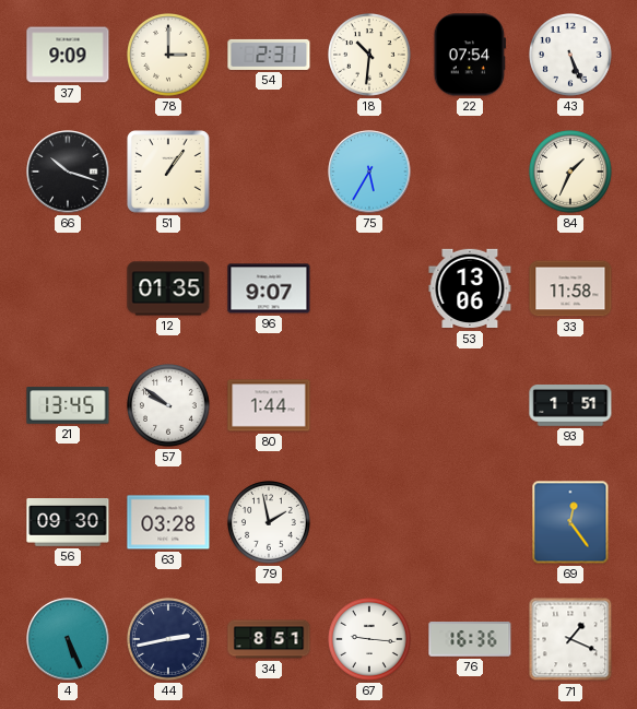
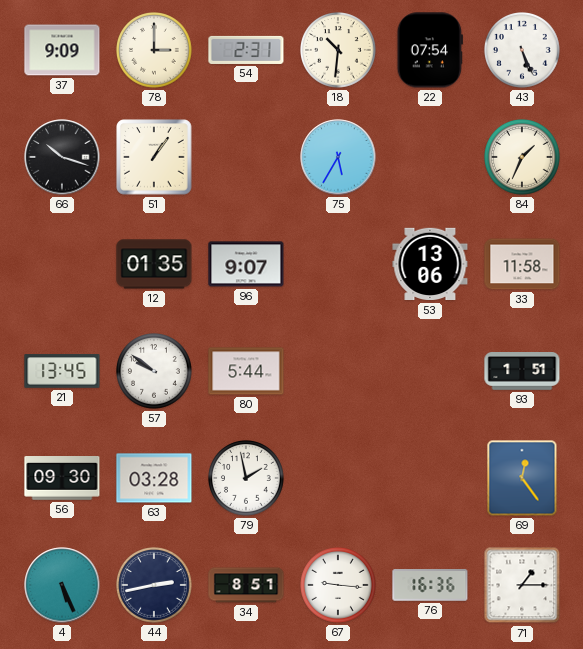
80: 1:44 -> 5:44
71: 1:19 -> 1:15
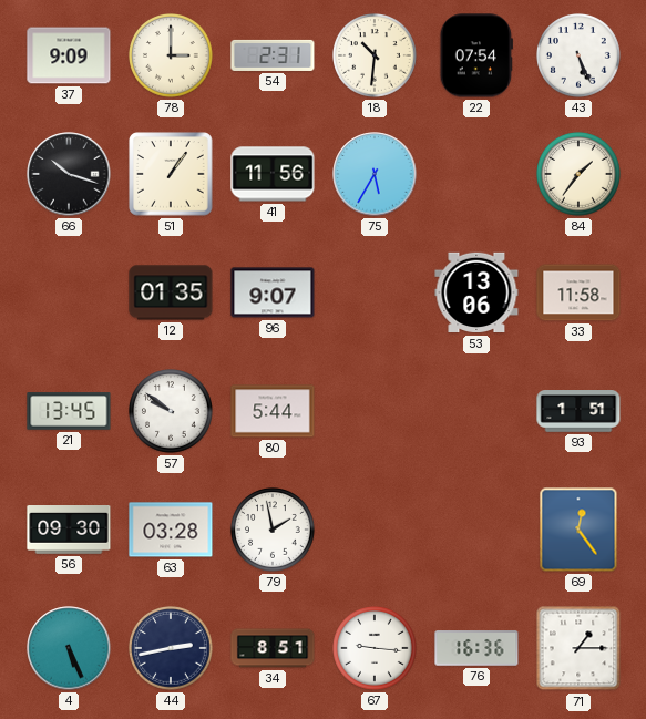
41: none -> 11:56
84: 1:34 -> 1:36
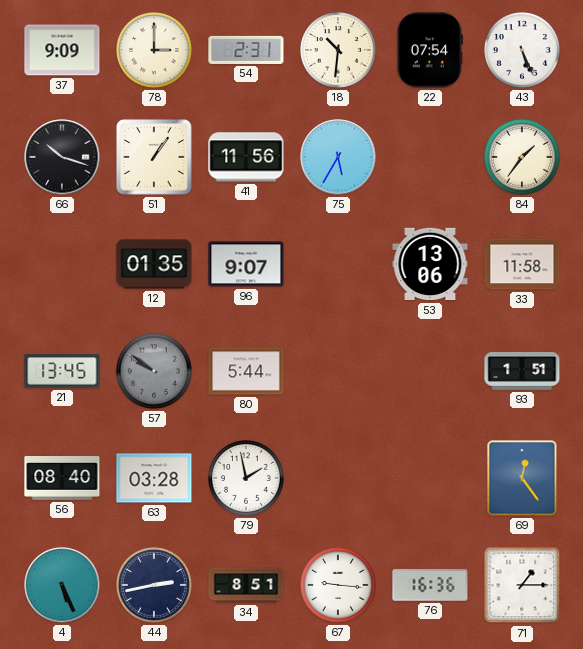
57 dial: white -> grey
56: 09:30 -> 08:40
